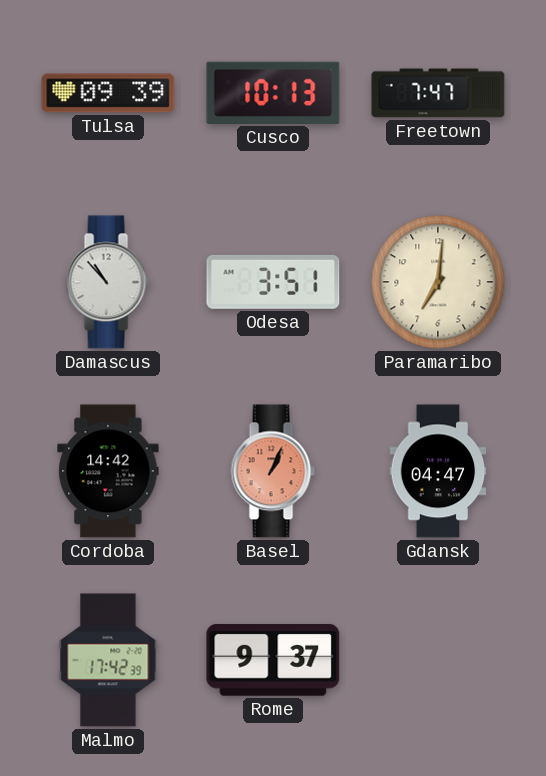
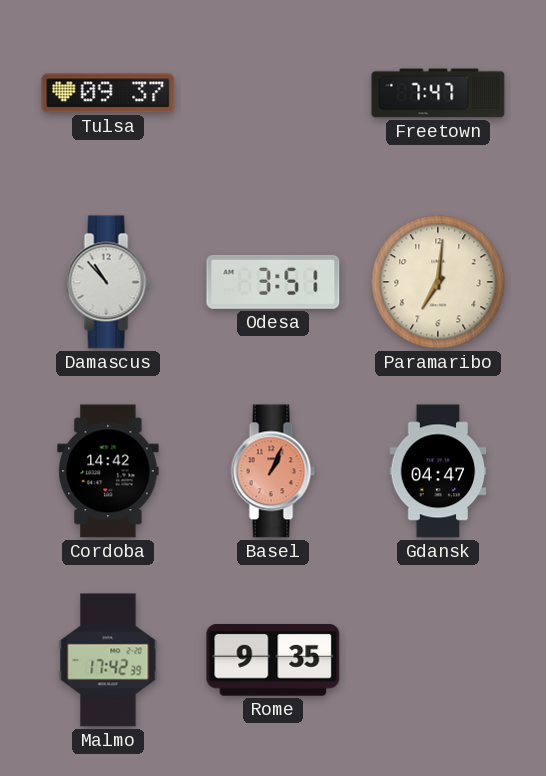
Tulsa: 09:39 -> 09:37
Cusco: 10:13 -> none
Rome: 9:37 -> 9:35
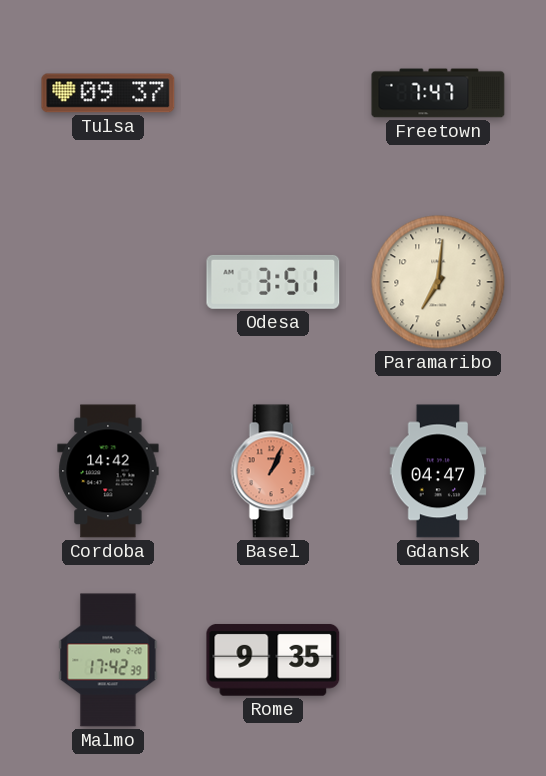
Damascus: 10:53 -> none
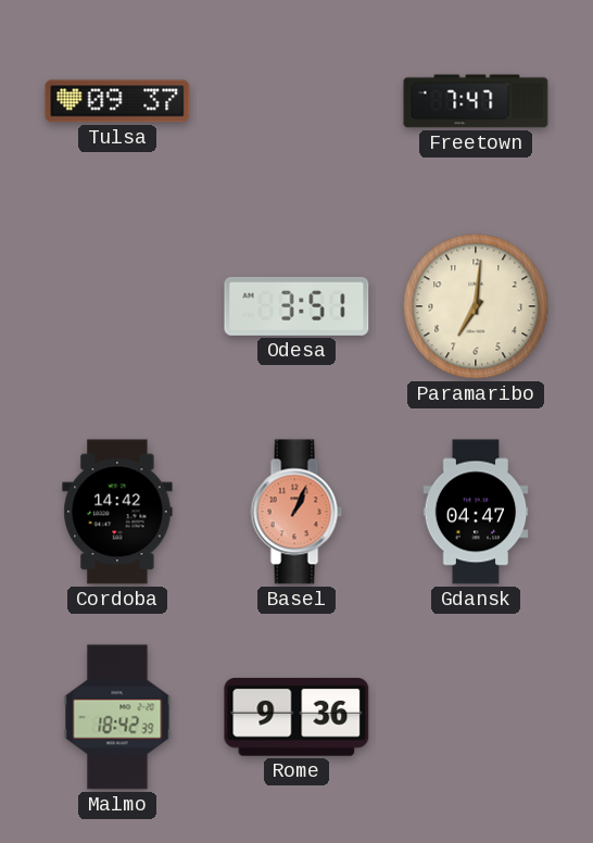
Malmo: 17:42 -> 18:42
Rome: 9:35 -> 9:36
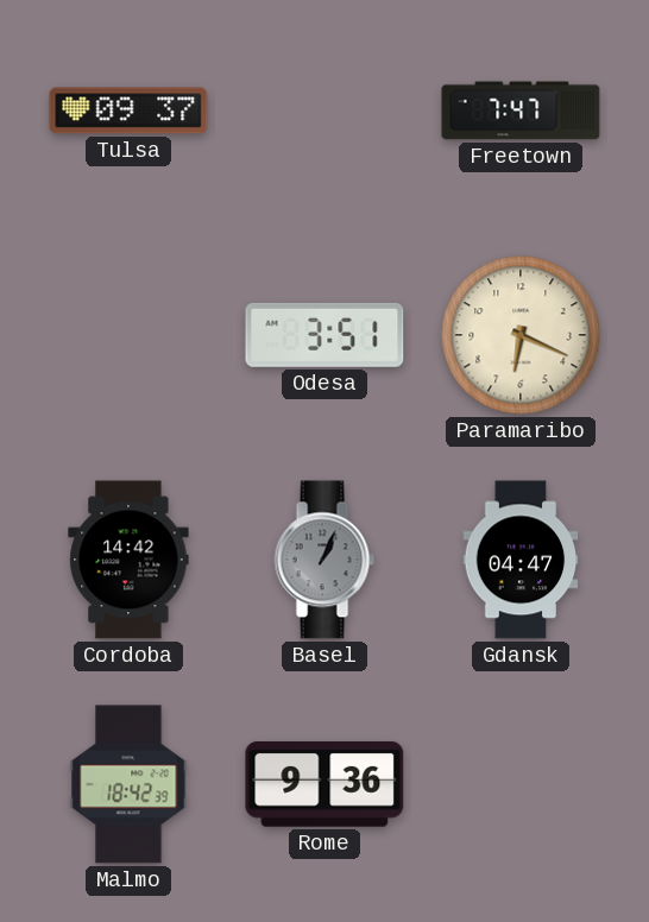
Paramaribo: 7:01 -> 6:19
Basel dial: salmon -> grey
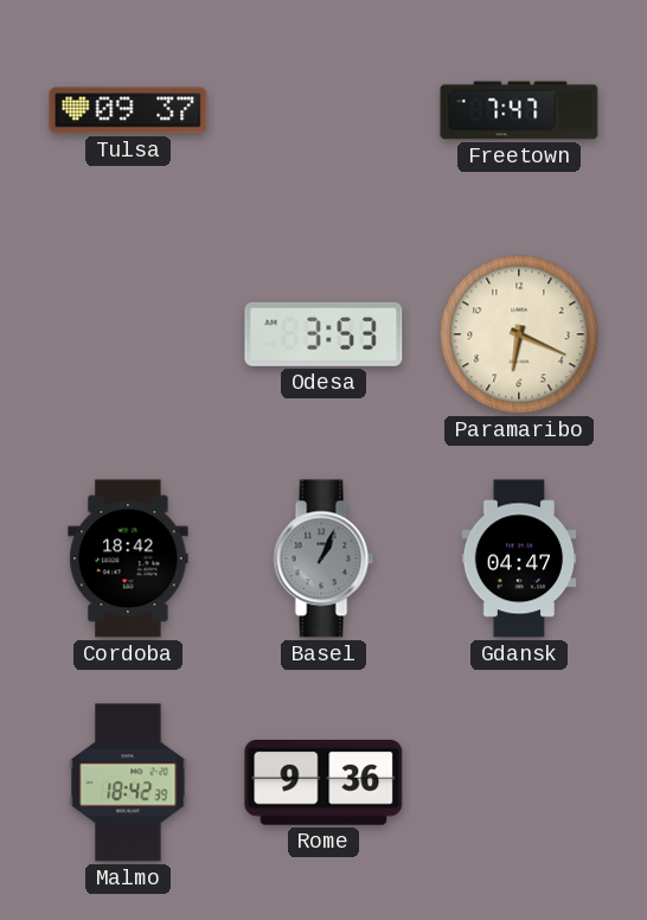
Odesa: 3:51 -> 3:53
Cordoba: 14:42 -> 18:42
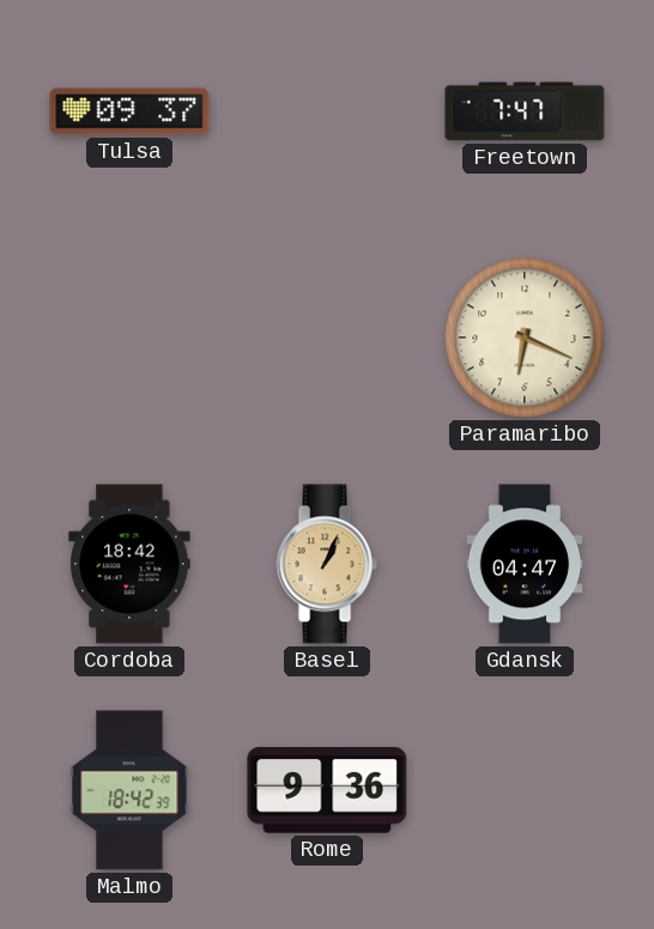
Odesa: 3:53 -> none
Basel dial: grey -> champagne
